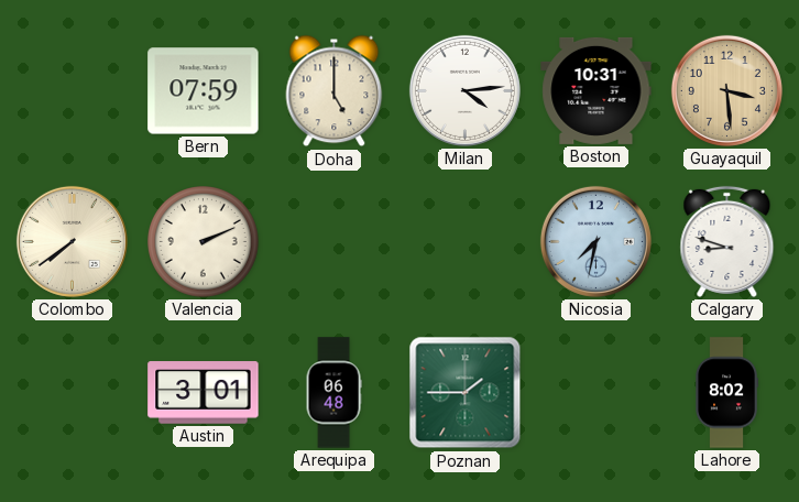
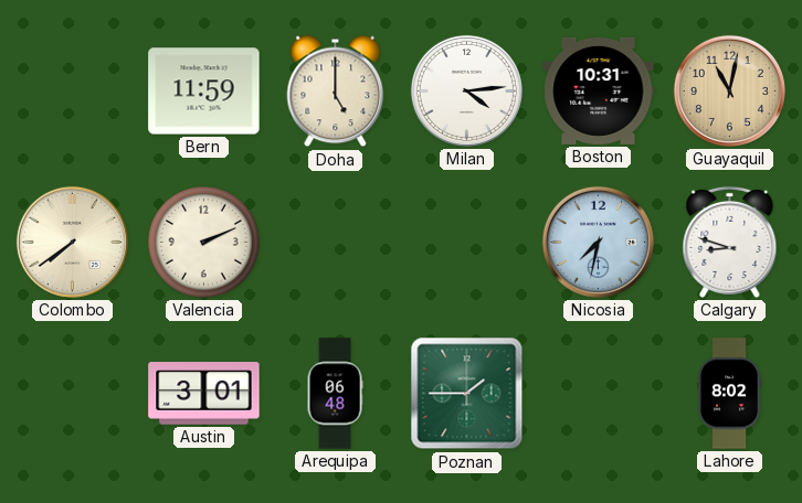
Bern: 07:59 -> 11:59
Guayaquil: 3:29 -> 11:02
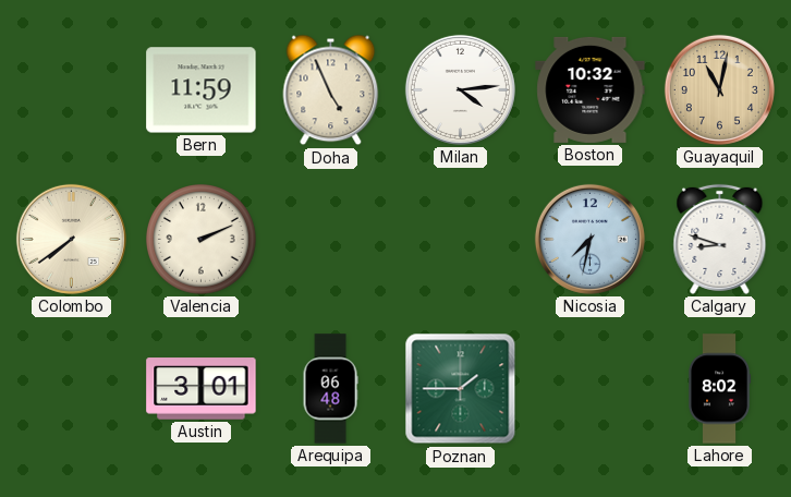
Doha: 5:00 -> 4:56
Boston: 10:31 -> 10:32
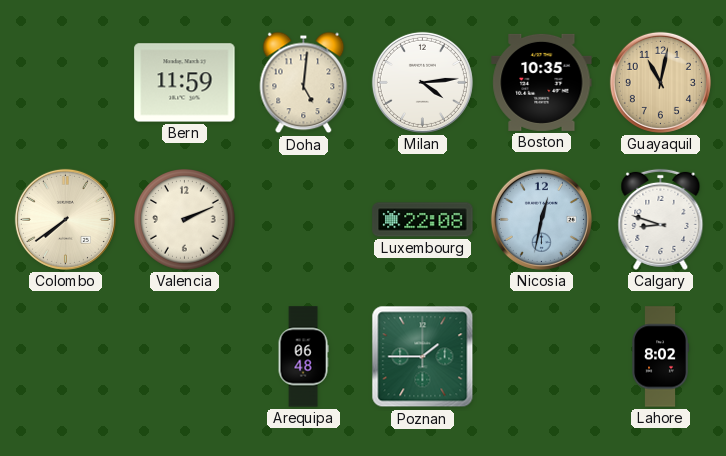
Doha: 4:56 -> 5:01
Boston: 10:32 -> 10:35
Luxembourg: none -> 22:08
Nicosia: 7:32 -> 12:32
Austin: 3:01 -> none
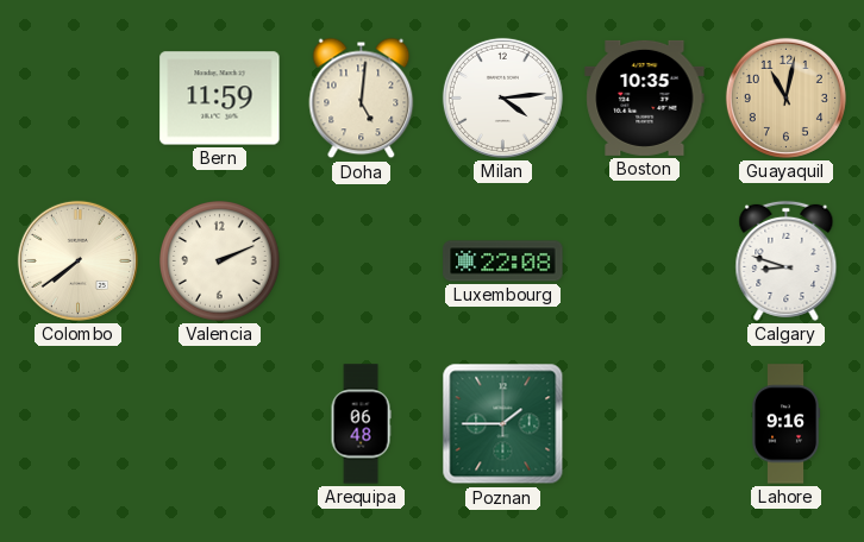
Nicosia: 12:32 -> none
Lahore: 8:02 -> 9:16
